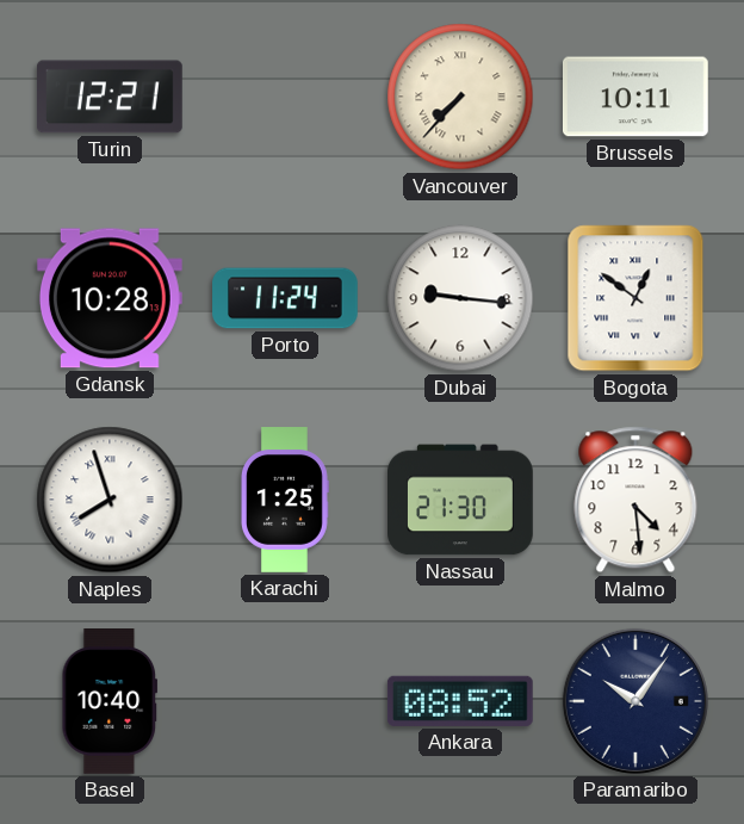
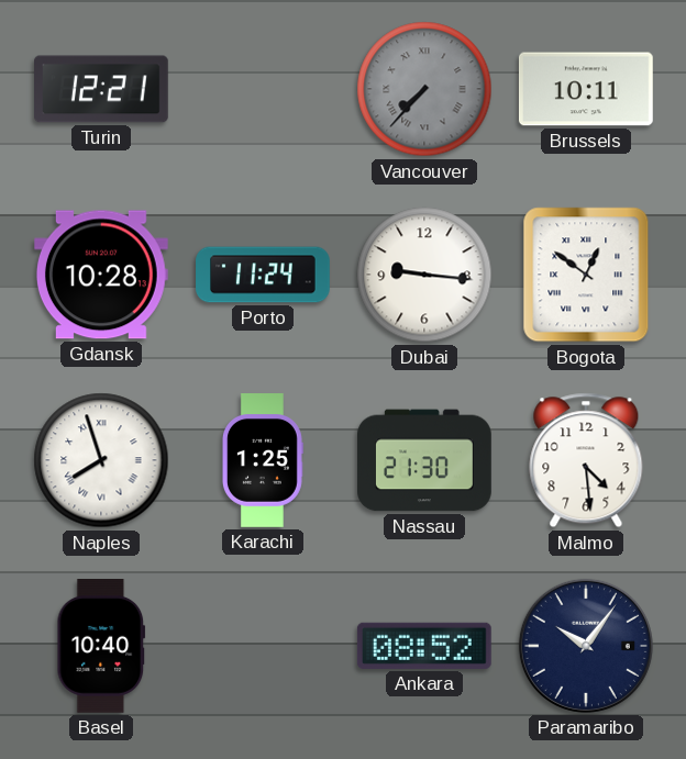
Vancouver dial: cream -> grey
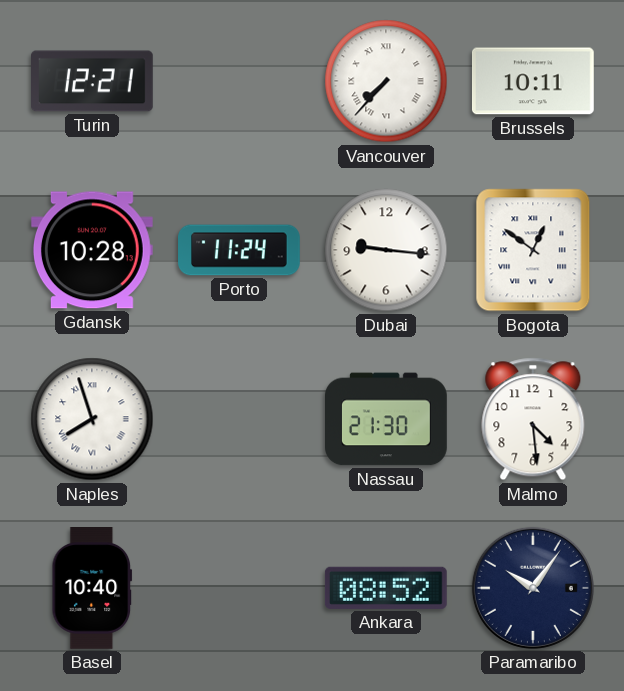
Vancouver dial: grey -> white
Karachi: 1:25 -> none
